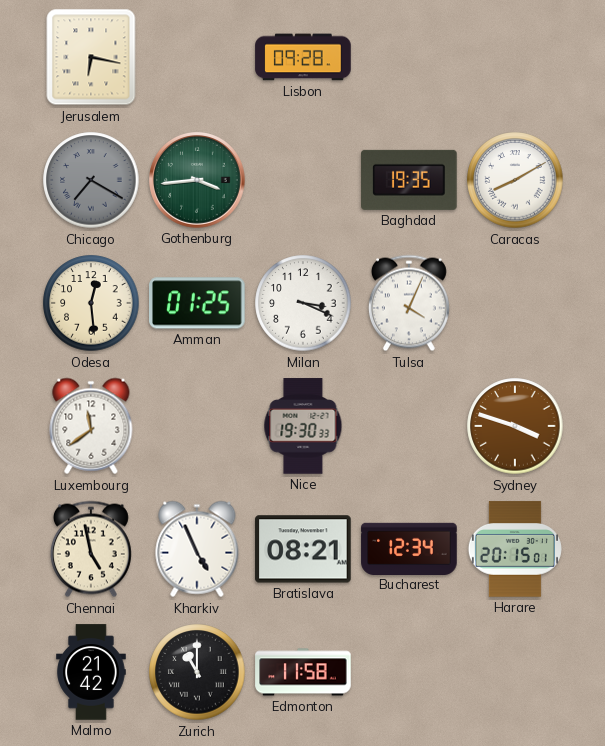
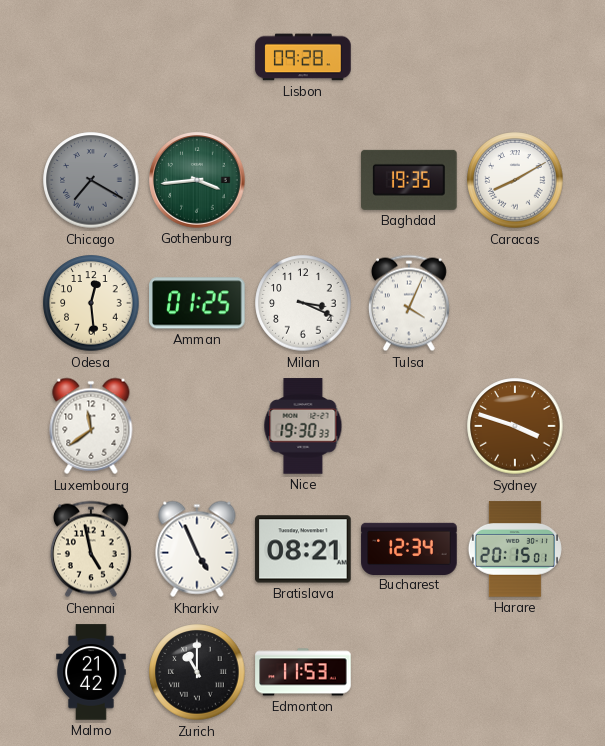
Jerusalem: 6:17 -> none
Edmonton: 11:58 -> 11:53
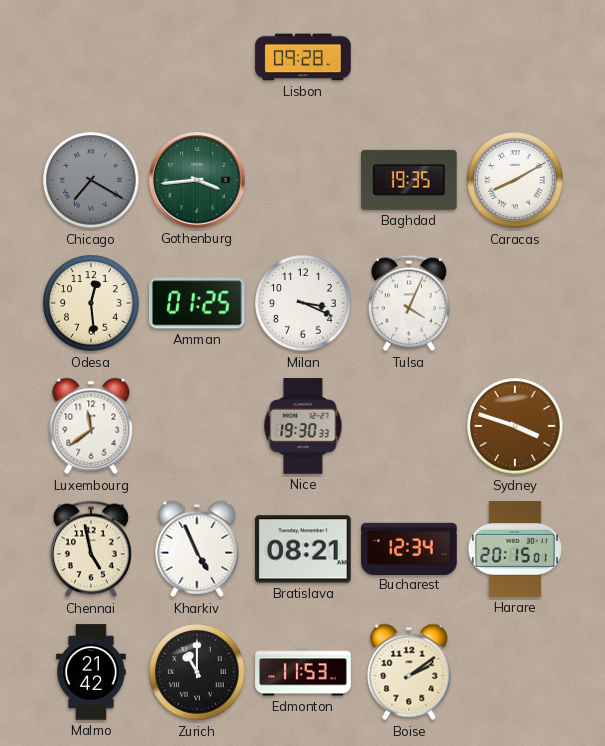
Boise: none -> 2:09
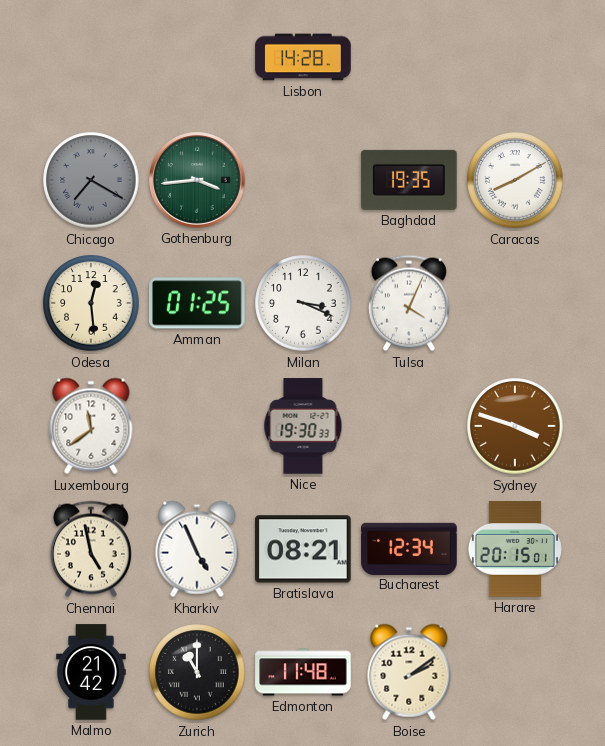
Lisbon: 09:28 -> 14:28
Edmonton: 11:53 -> 11:48
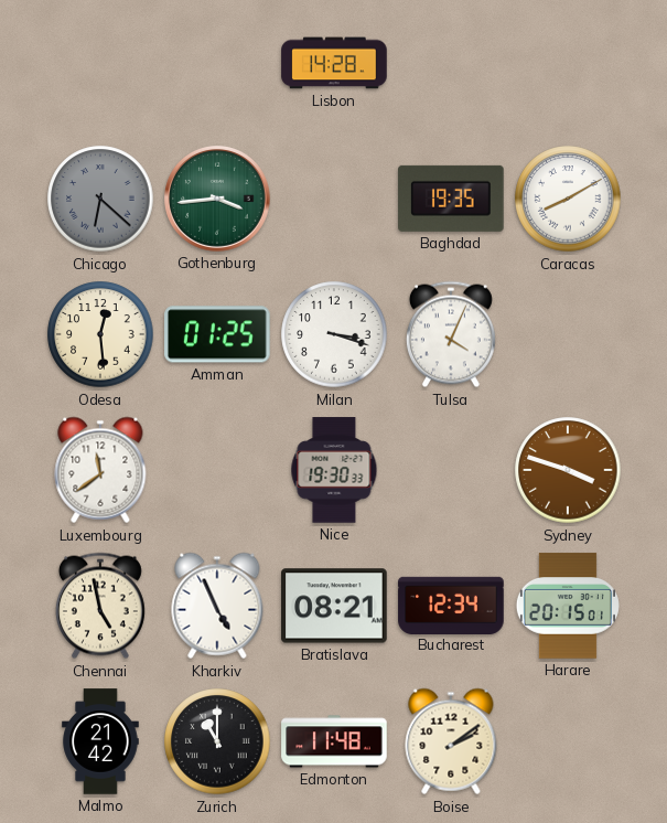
Chicago: 7:20 -> 6:22
Milan: 3:19 -> 3:18
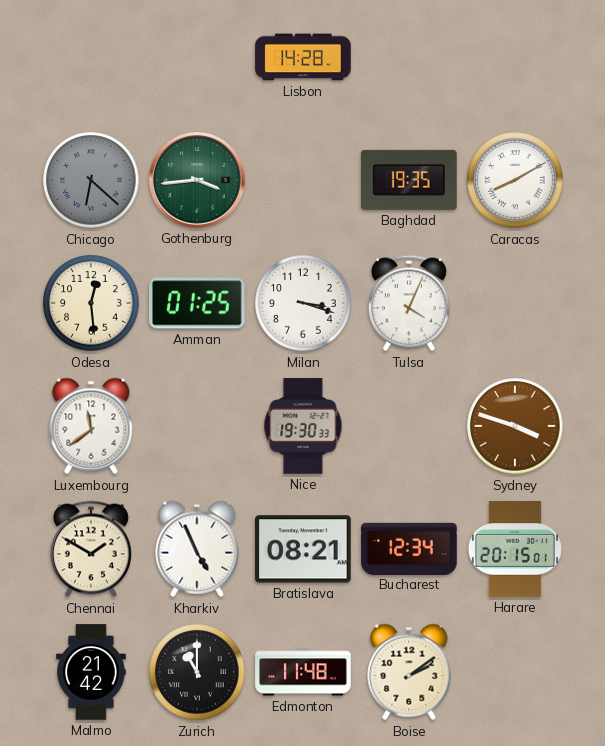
Chennai: 4:58 -> 1:50
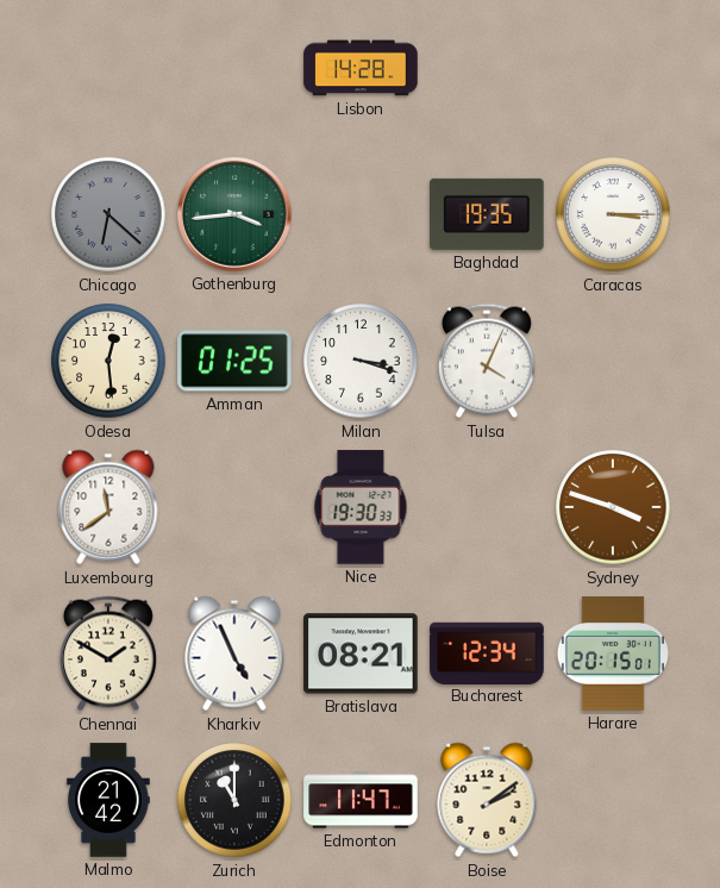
Caracas: 8:10 -> 3:15
Edmonton: 11:48 -> 11:47
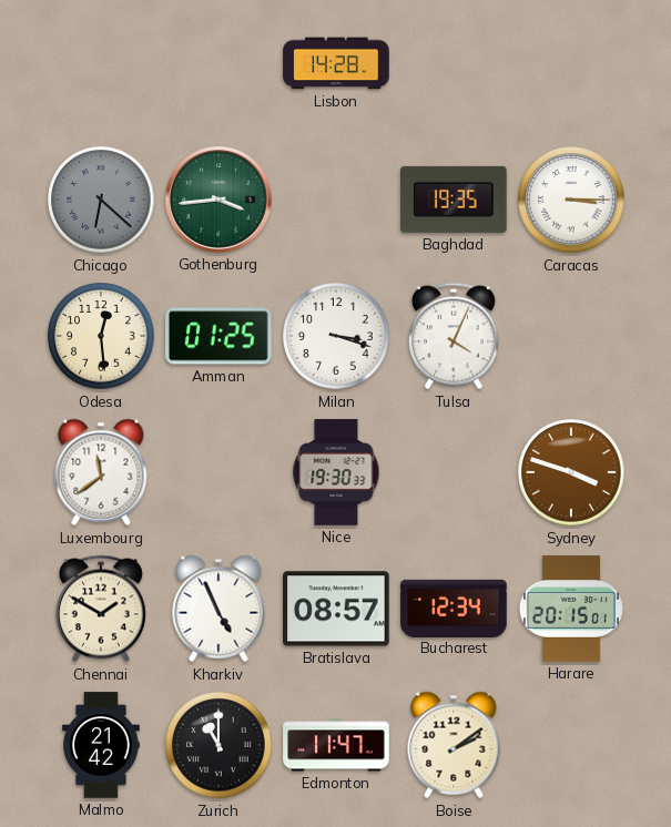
Bratislava: 08:21 -> 08:57
